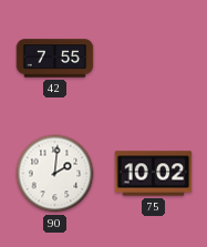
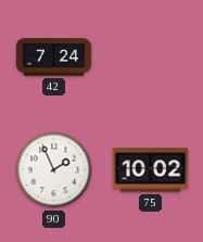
42: 7:55 -> 7:24
90: 2:01 -> 1:56
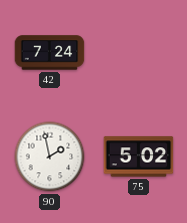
90: 1:56 -> 1:58
75: 10:02 -> 5:02
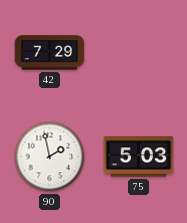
42: 7:24 -> 7:29
75: 5:02 -> 5:03
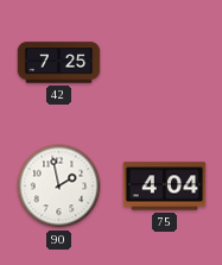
42: 7:29 -> 7:25
75: 5:03 -> 4:04
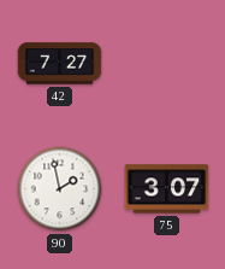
42: 7:25 -> 7:27
75: 4:04 -> 3:07
